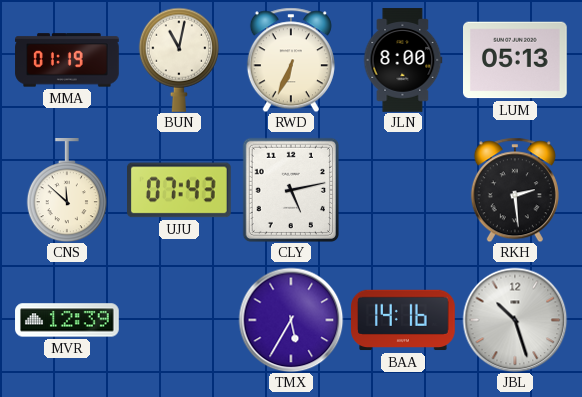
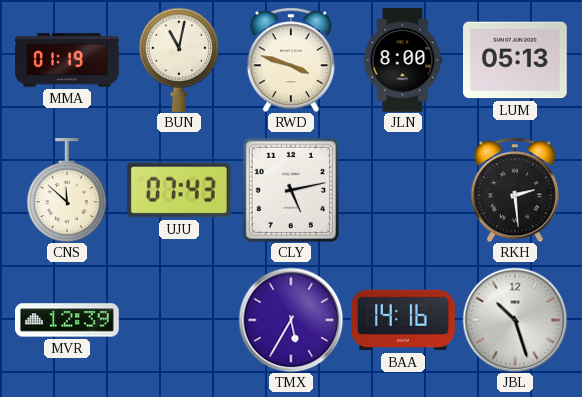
RWD: 6:34 -> 3:48
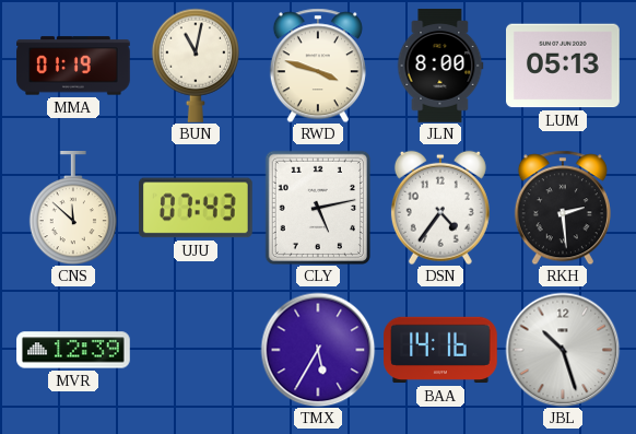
DSN: none -> 4:36
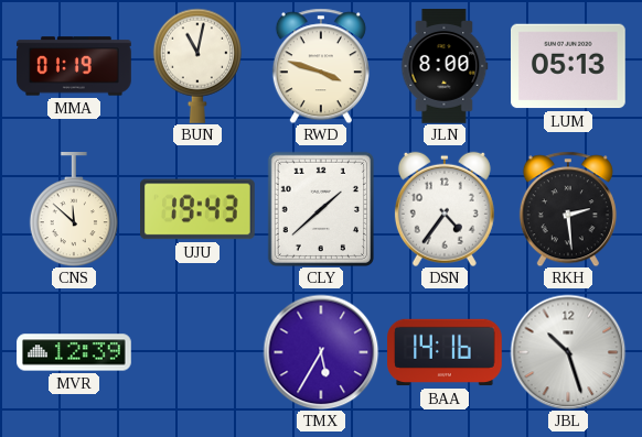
UJU: 07:43 -> 19:43
CLY: 5:13 -> 1:38
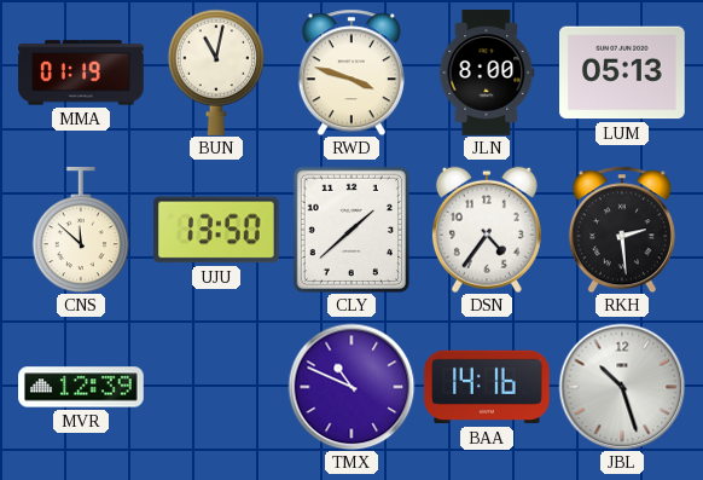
UJU: 19:43 -> 13:50
TMX: 5:35 -> 10:49
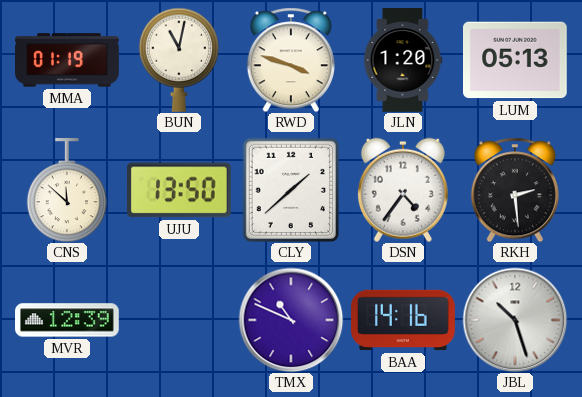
JLN: 8:00 -> 1:20
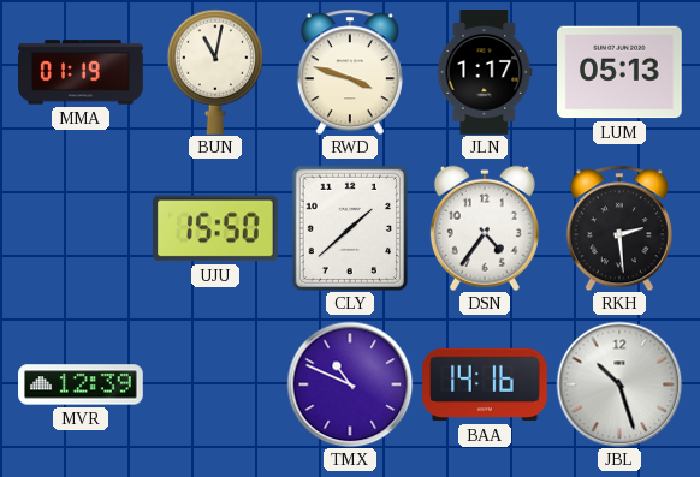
JLN: 1:20 -> 1:17
CNS: 11:52 -> none
UJU: 13:50 -> 15:50
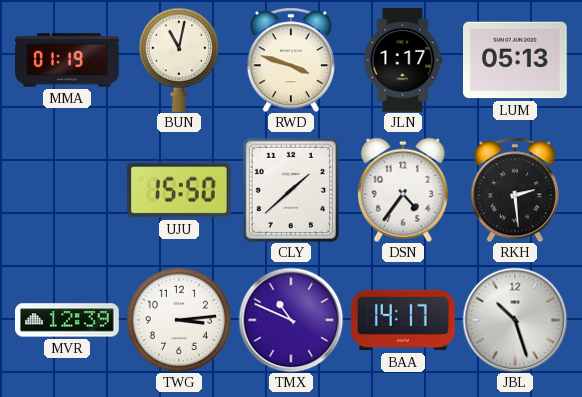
TWG: none -> 3:14
BAA: 14:16 -> 14:17
